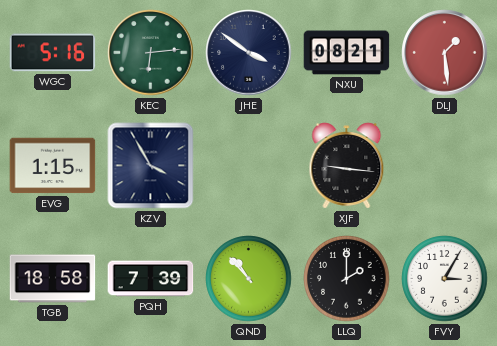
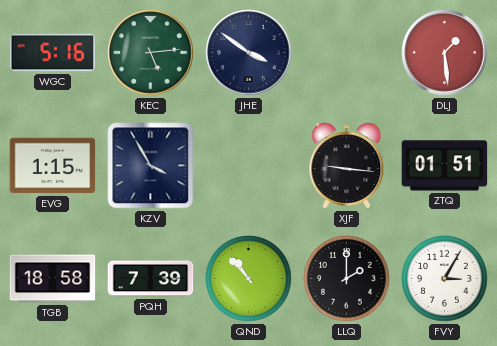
KEC: 6:14 -> 5:14
NXU: 08:21 -> none
ZTQ: none -> 01:51
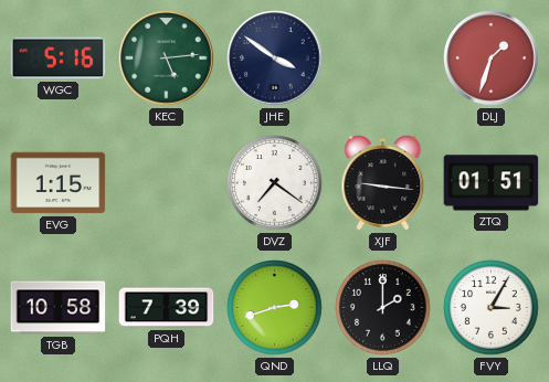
DLJ: 1:29 -> 1:33
KZV: 3:55 -> none
DVZ: none -> 7:21
TGB: 18:58 -> 10:58
QND: 10:53 -> 2:42
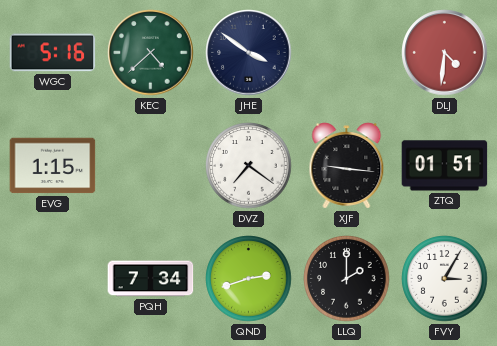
KEC: 5:14 -> 4:38
DLJ: 1:33 -> 4:31
TGB: 10:58 -> none
PQH: 7:39 -> 7:34
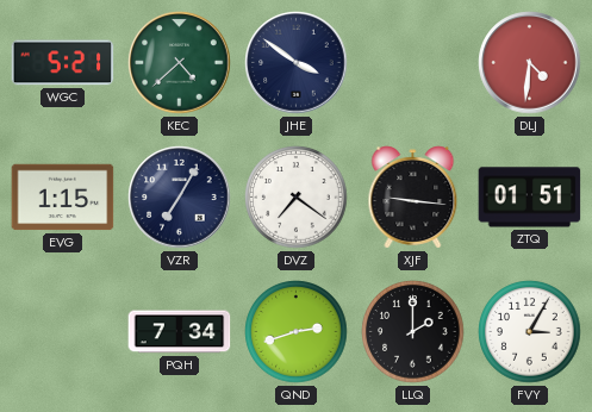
WGC: 5:16 -> 5:21
VZR: none -> 7:05
